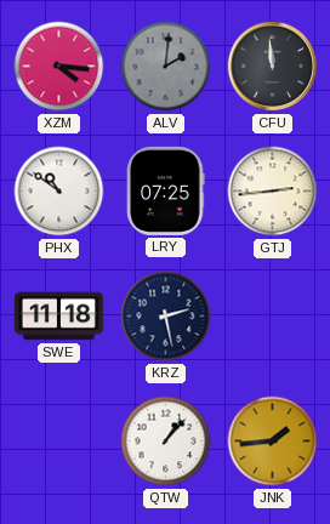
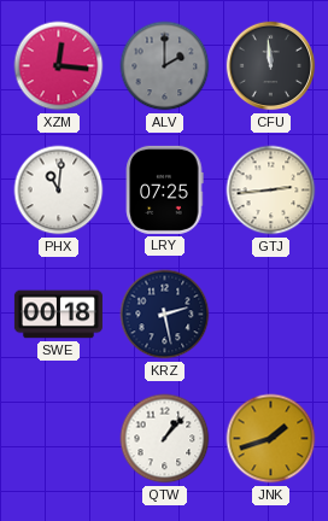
XZM: 4:16 -> 12:16
ALV: 2:01 -> 2:00
PHX: 10:51 -> 11:01
SWE: 11:18 -> 00:18
JNK: 1:44 -> 1:42
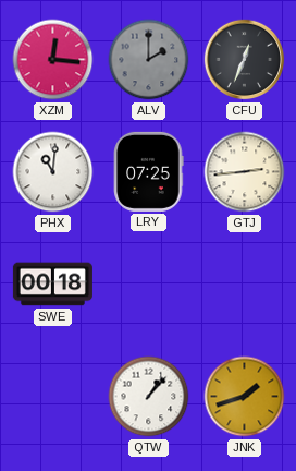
CFU: 11:59 -> 12:34
KRZ: 2:28 -> none
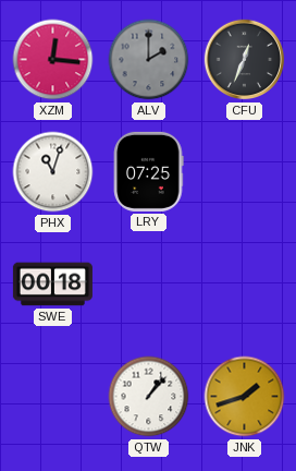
PHX: 11:01 -> 11:03
GTJ: 2:44 -> none
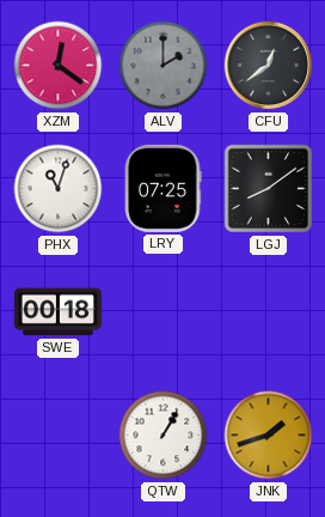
XZM: 12:16 -> 12:21
CFU: 12:34 -> 12:39
LGJ: none -> 8:09
QTW: 1:07 -> 1:05
